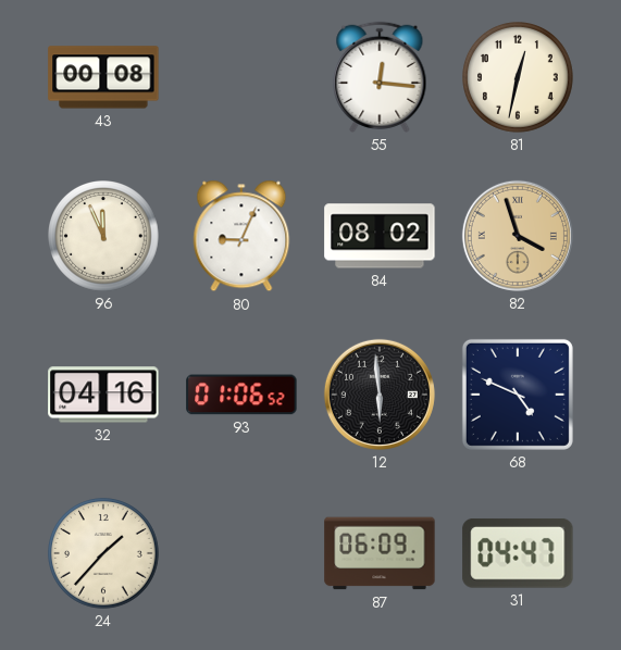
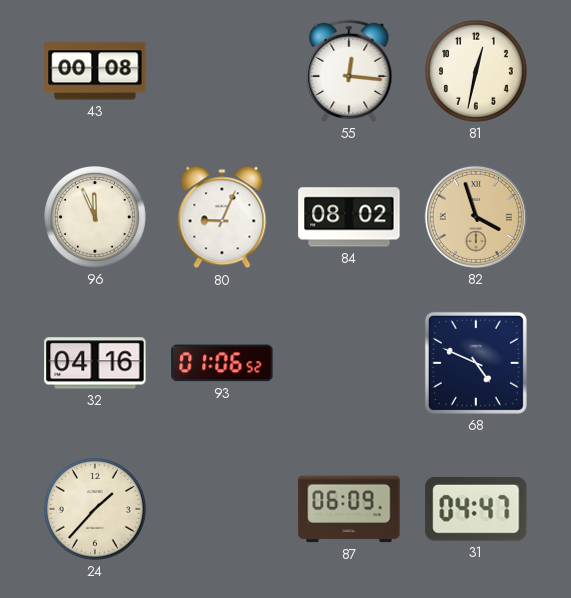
12: 5:59 -> none
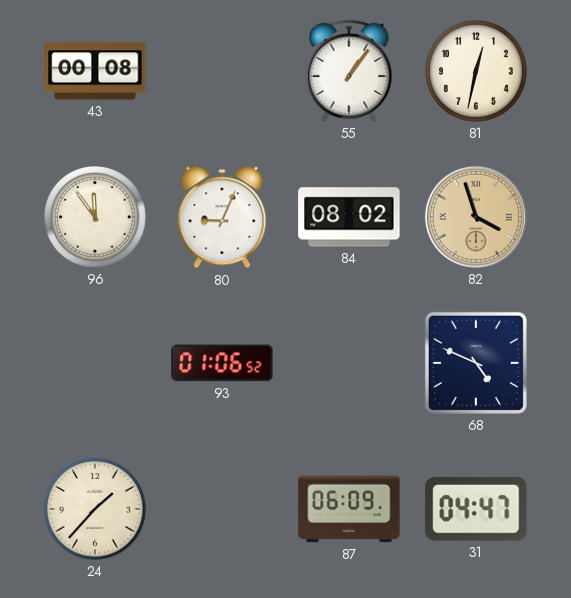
55: 12:16 -> 1:06
96: 11:56 -> 11:54
32: 04:16 -> none
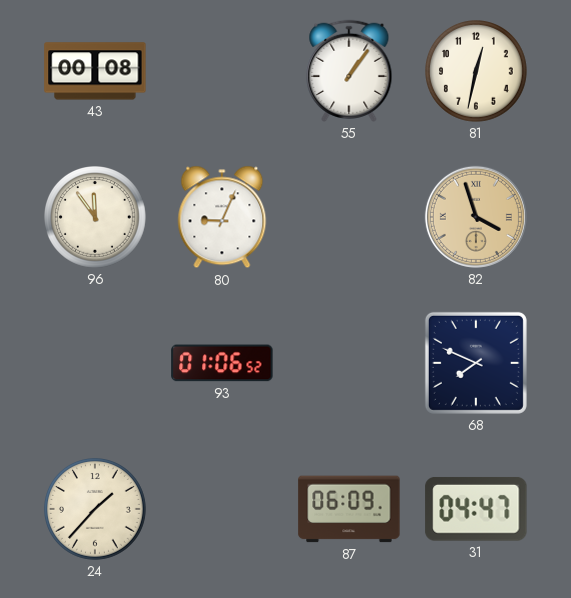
84: 08:02 -> none
68: 4:49 -> 7:49
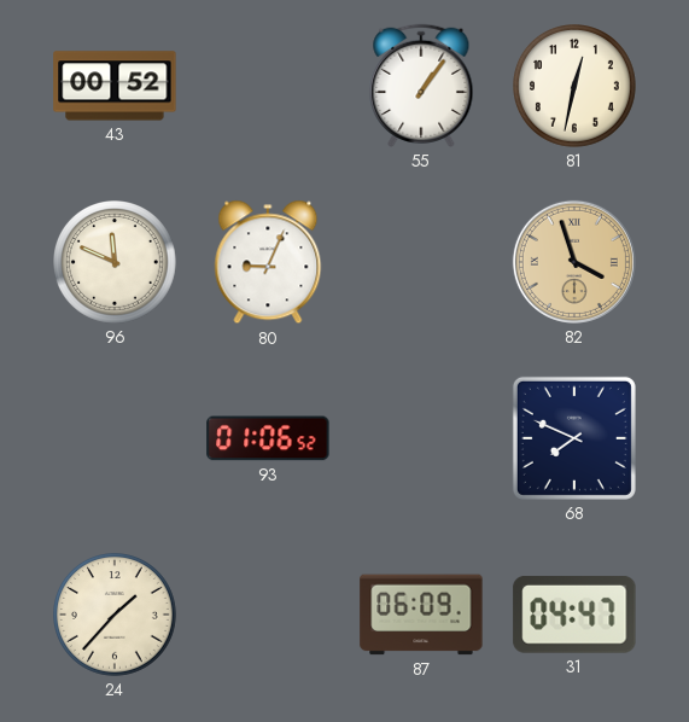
43: 00:08 -> 00:52
96: 11:54 -> 11:49
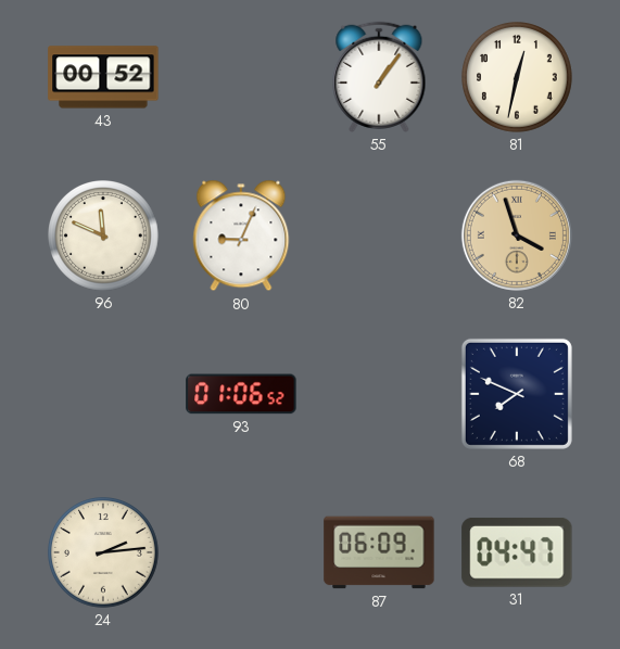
24: 1:37 -> 2:14
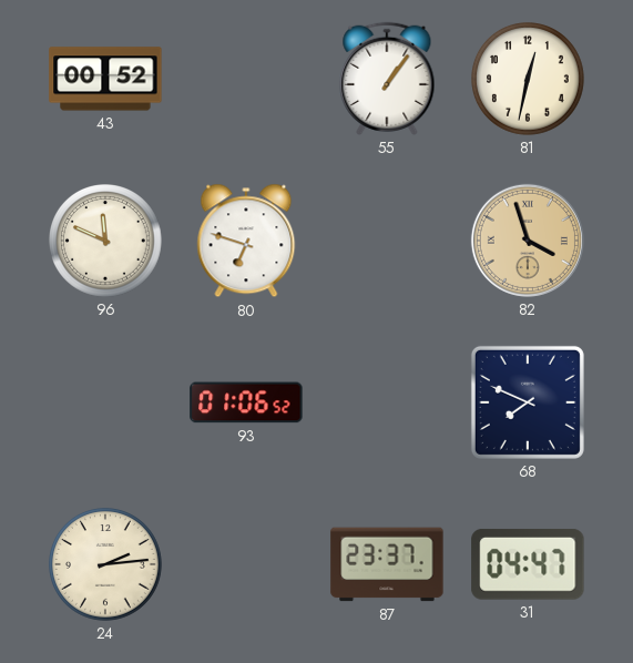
80: 9:04 -> 6:48
87: 06:09 -> 23:37
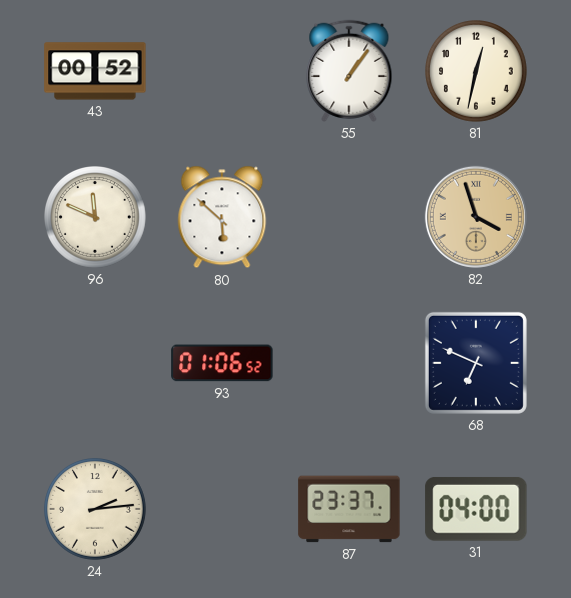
80: 6:48 -> 5:52
68: 7:49 -> 6:49
31: 04:47 -> 04:00
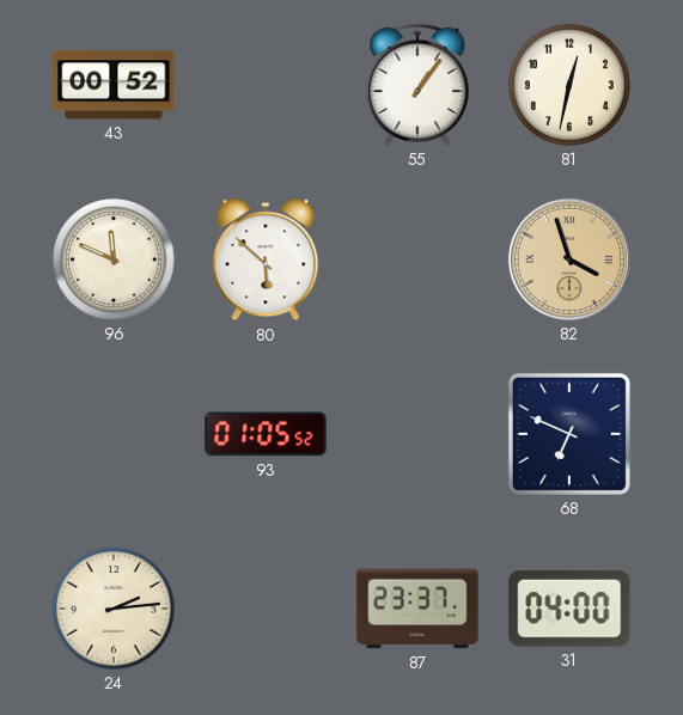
93: 01:06 -> 01:05
